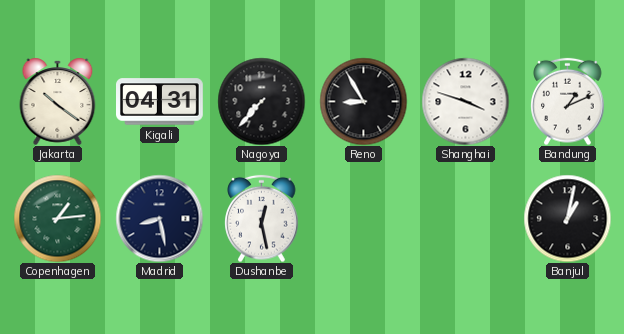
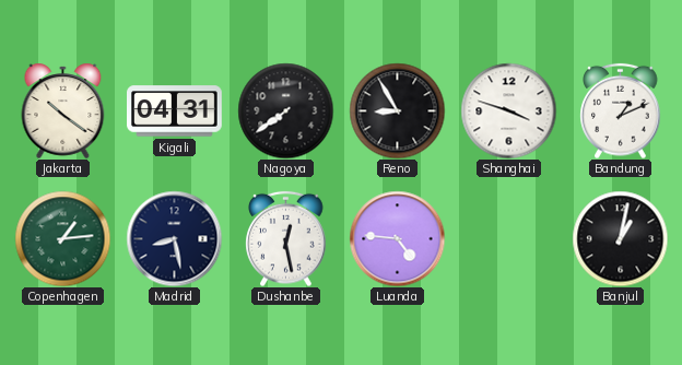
Nagoya: 7:37 -> 7:39
Luanda: none -> 4:46
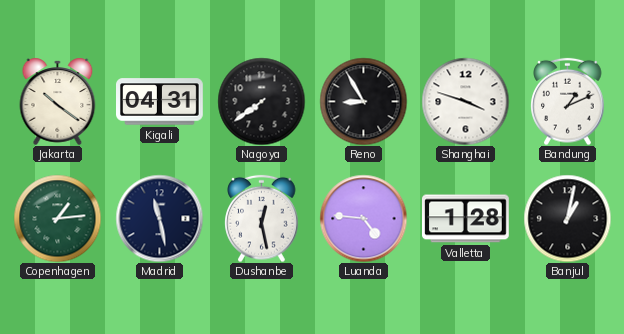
Madrid: 8:28 -> 11:28
Valletta: none -> 1:28
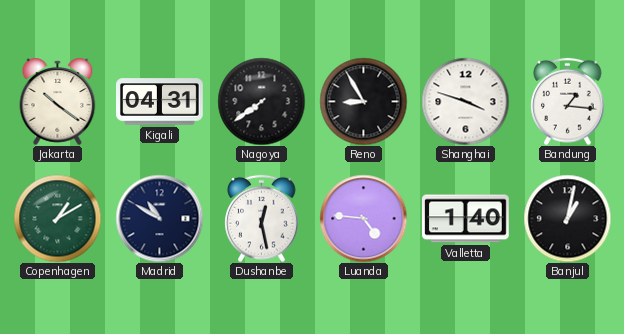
Bandung: 1:11 -> 1:16
Copenhagen: 1:14 -> 1:10
Madrid: 11:28 -> 10:50
Valletta: 1:28 -> 1:40
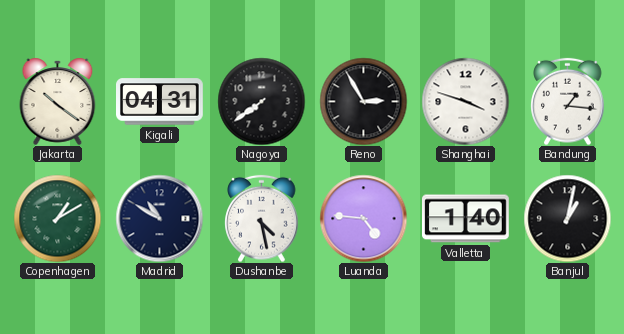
Reno: 8:55 -> 2:55
Dushanbe: 12:28 -> 4:28
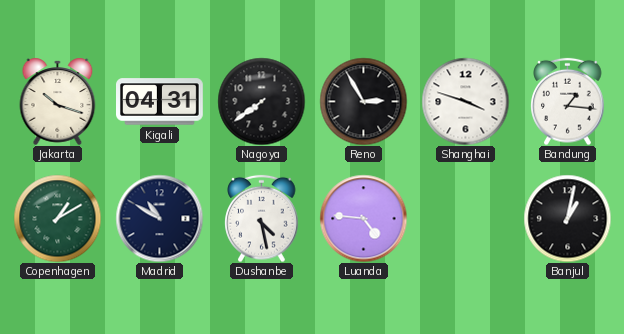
Jakarta: 10:21 -> 10:18
Valletta: 1:40 -> none
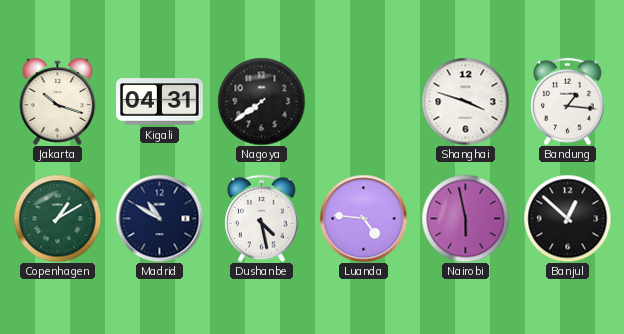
Reno: 2:55 -> none
Nairobi: none -> 5:58
Banjul: 1:02 -> 12:52
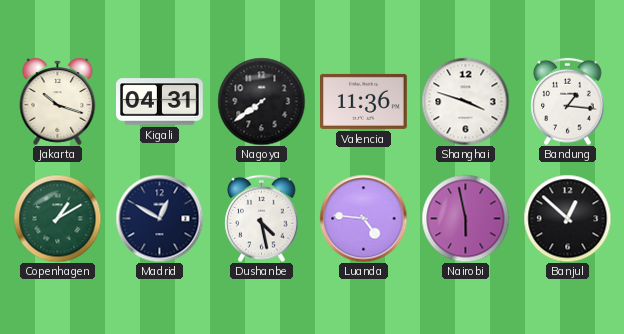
Valencia: none -> 11:36
Madrid: 10:50 -> 12:50
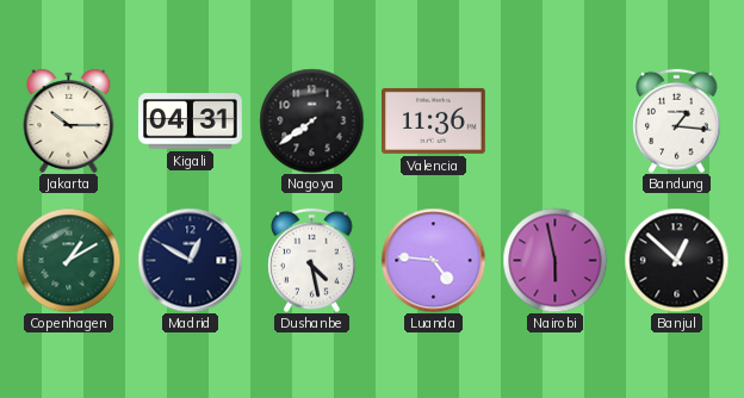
Jakarta: 10:18 -> 10:15
Shanghai: 3:48 -> none
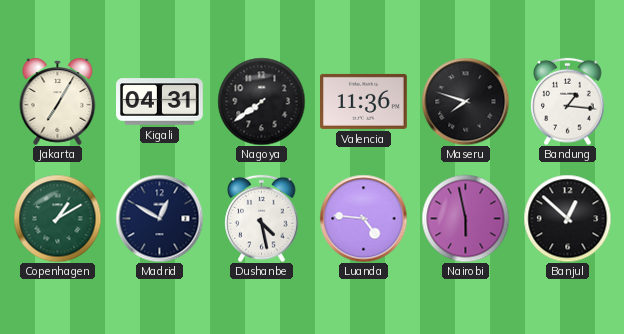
Jakarta: 10:15 -> 7:05
Maseru: none -> 7:48
